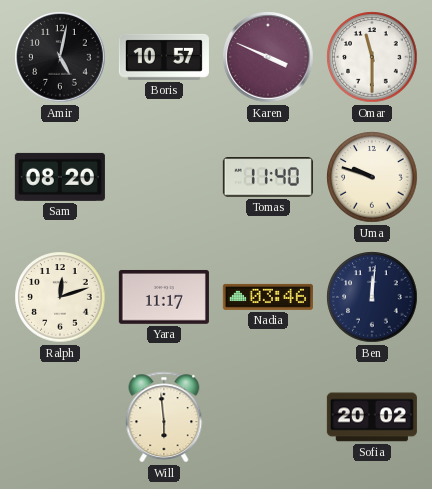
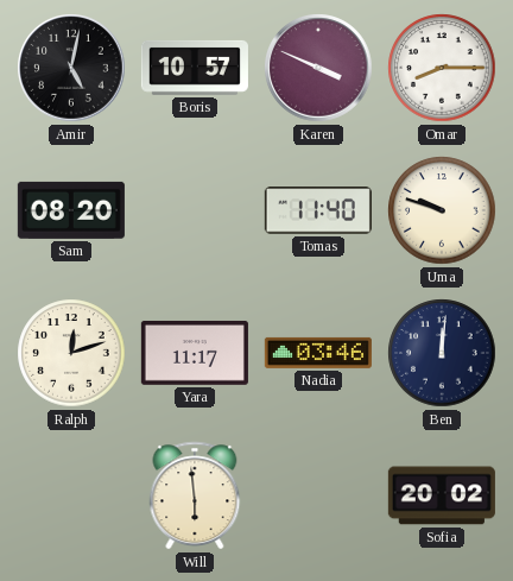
Omar: 11:30 -> 8:15
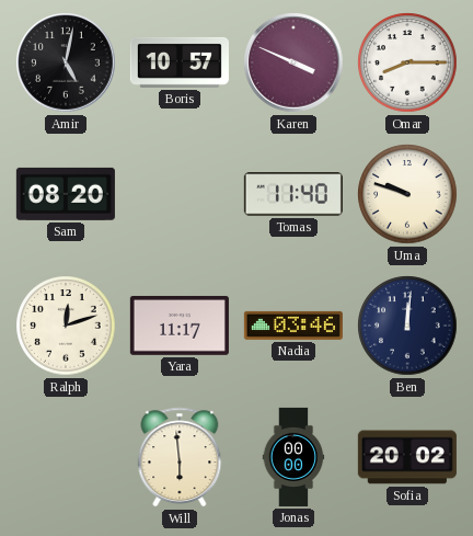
Jonas: none -> 00:00
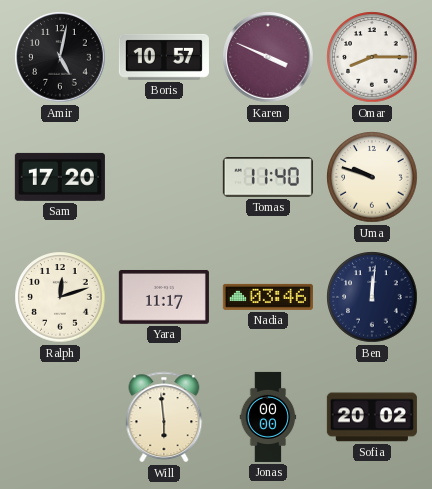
Sam: 08:20 -> 17:20
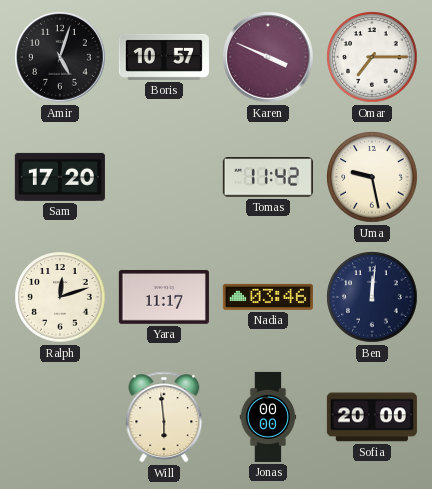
Amir: 5:02 -> 5:03
Omar: 8:15 -> 7:15
Tomas: 11:40 -> 11:42
Uma: 9:48 -> 9:28
Sofia: 20:02 -> 20:00
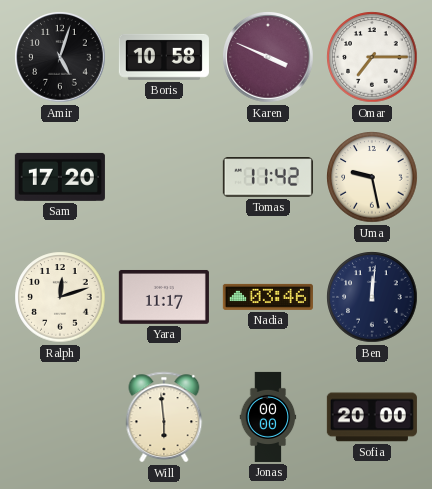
Boris: 10:57 -> 10:58
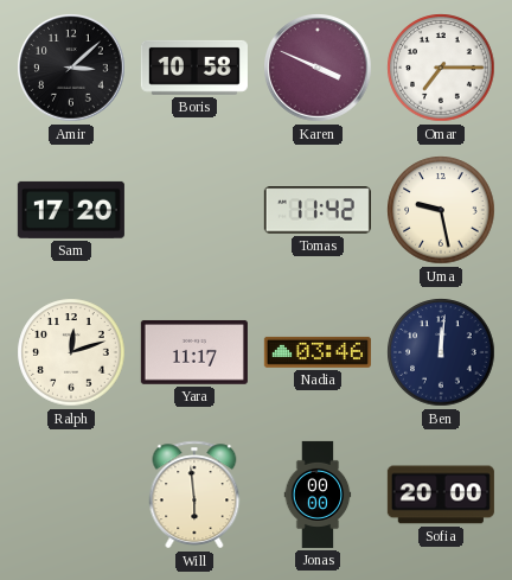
Amir: 5:03 -> 3:08
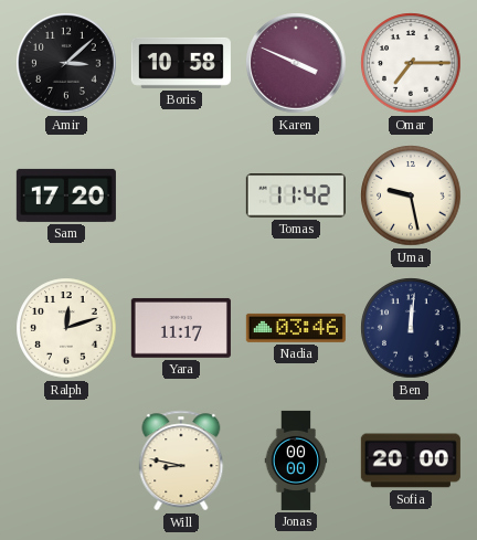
Will: 5:59 -> 8:47
